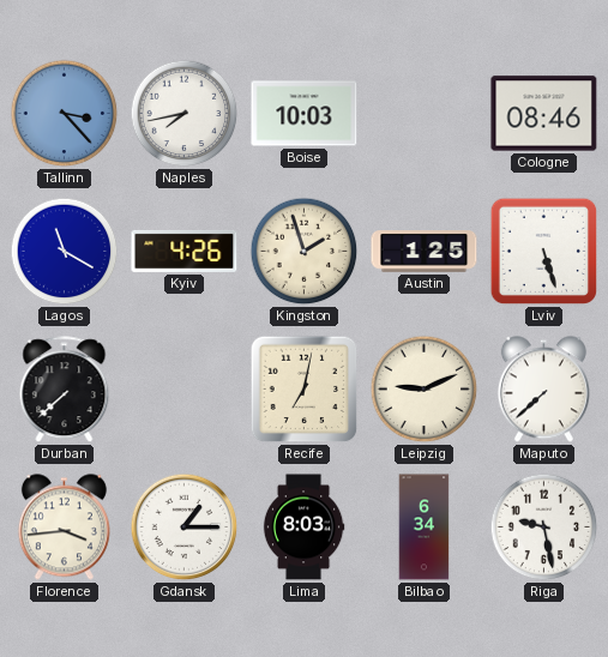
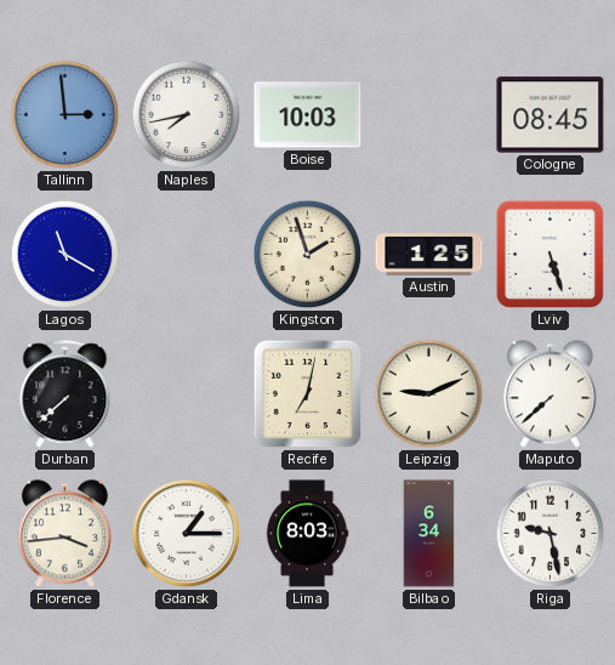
Tallinn: 3:23 -> 2:59
Cologne: 08:46 -> 08:45
Kyiv: 4:26 -> none
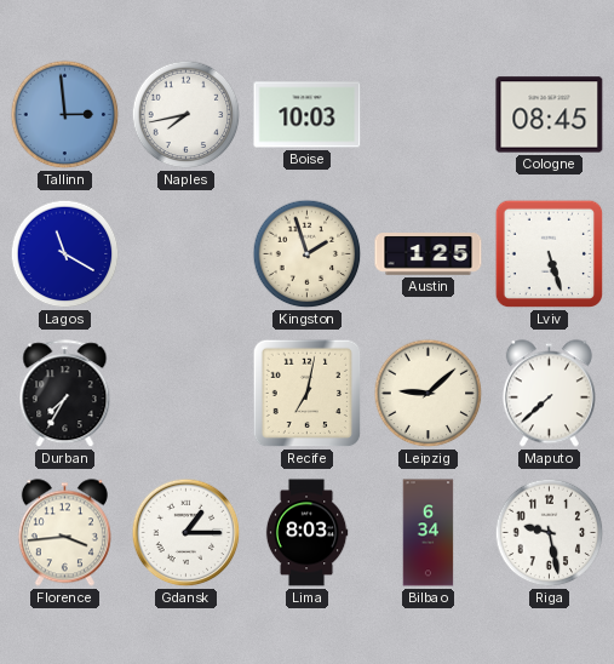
Durban: 7:38 -> 7:35
Leipzig: 9:11 -> 9:08
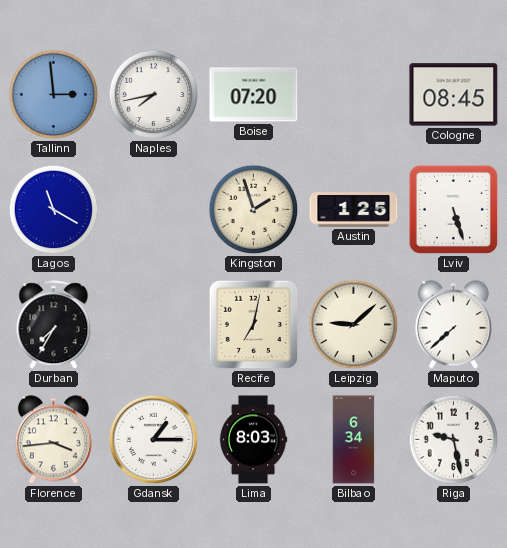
Boise: 10:03 -> 07:20
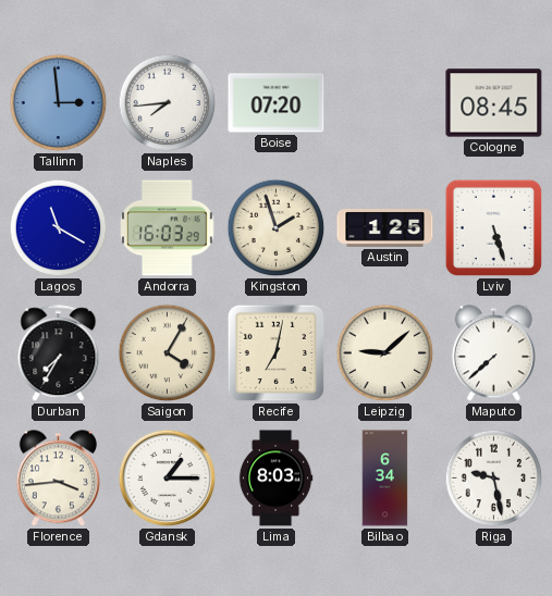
Naples: 7:43 -> 7:44
Andorra: none -> 16:03
Saigon: none -> 4:05
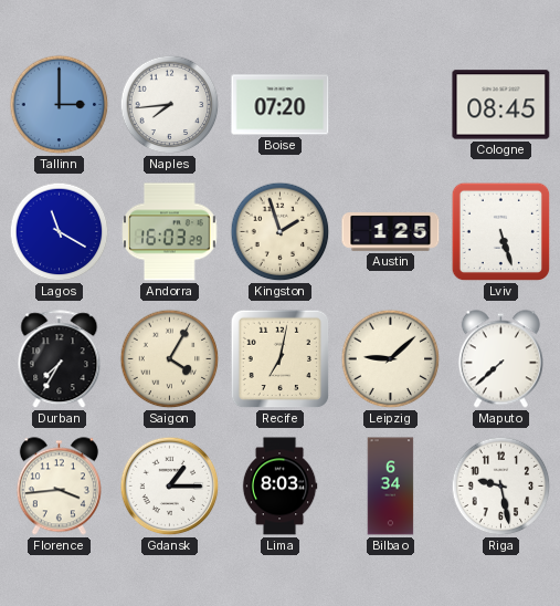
Tallinn: 2:59 -> 3:00
